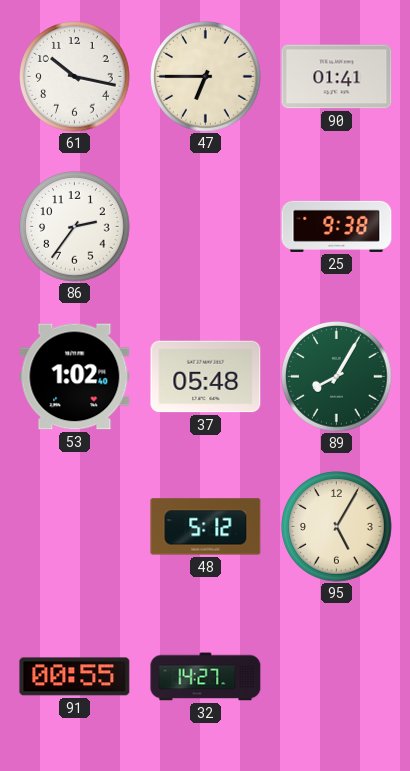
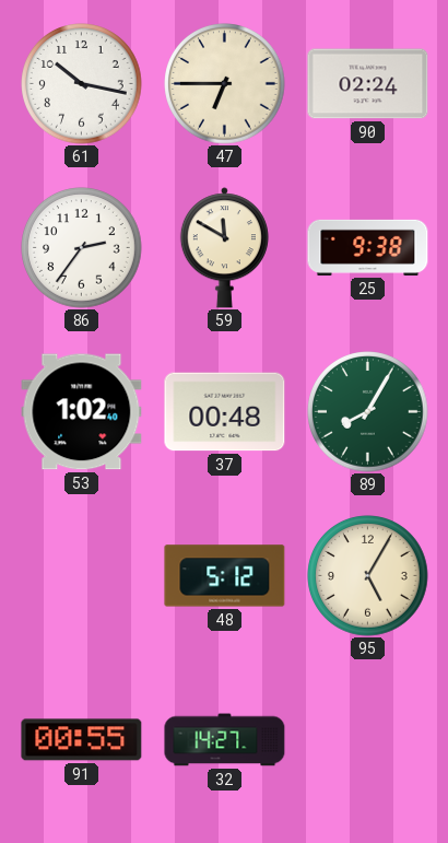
90: 01:41 -> 02:24
59: none -> 11:50
37: 05:48 -> 00:48
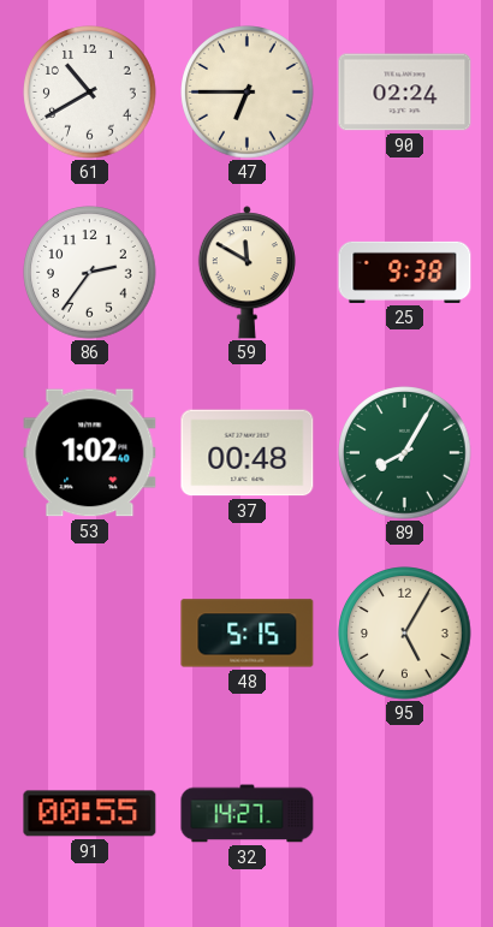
61: 10:17 -> 10:40
48: 5:12 -> 5:15
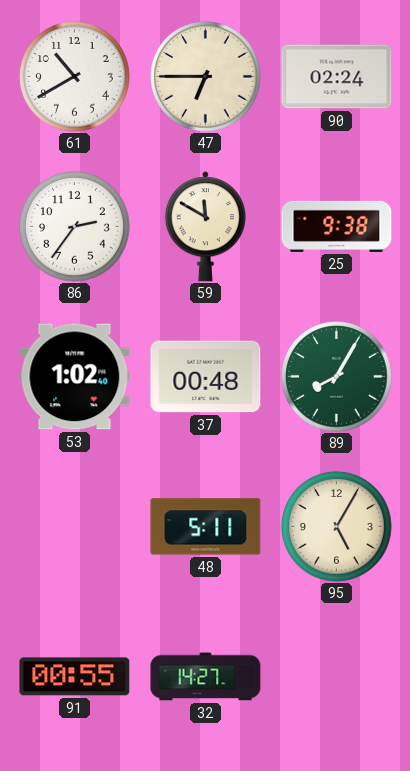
48: 5:15 -> 5:11
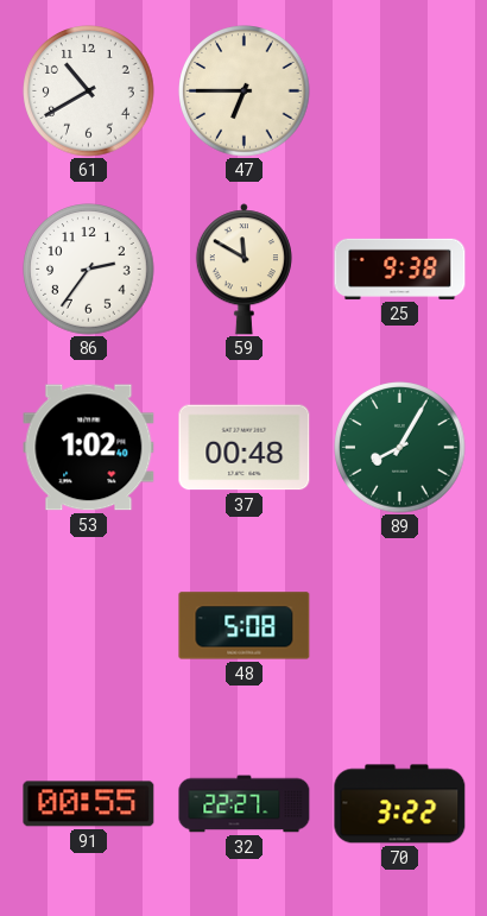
90: 02:24 -> none
48: 5:11 -> 5:08
95: 5:05 -> none
32: 14:27 -> 22:27
70: none -> 3:22
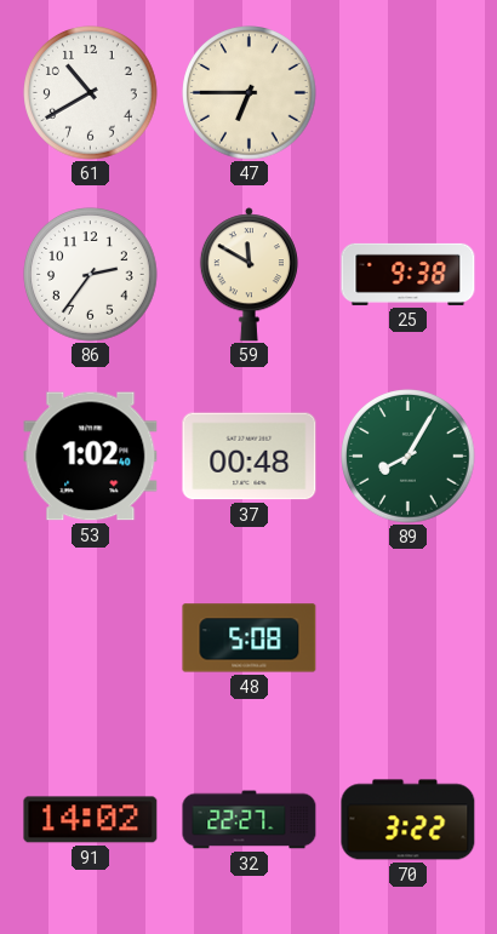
91: 00:55 -> 14:02
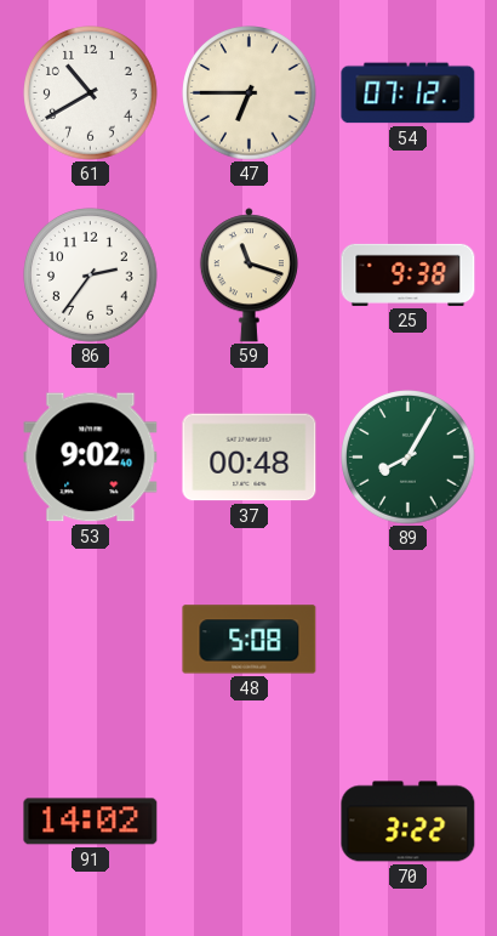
54: none -> 07:12
59: 11:50 -> 11:18
53: 1:02 -> 9:02
32: 22:27 -> none
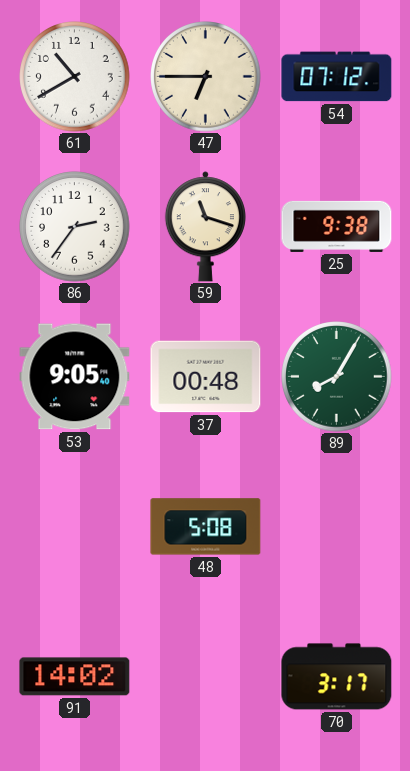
53: 9:02 -> 9:05
70: 3:22 -> 3:17
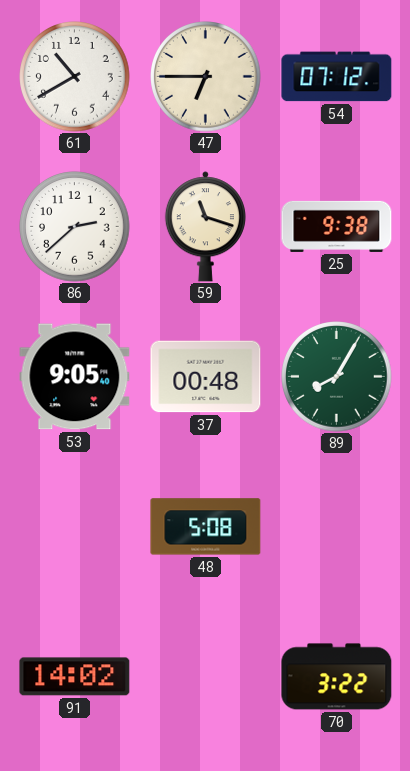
86: 2:36 -> 2:38
70: 3:17 -> 3:22
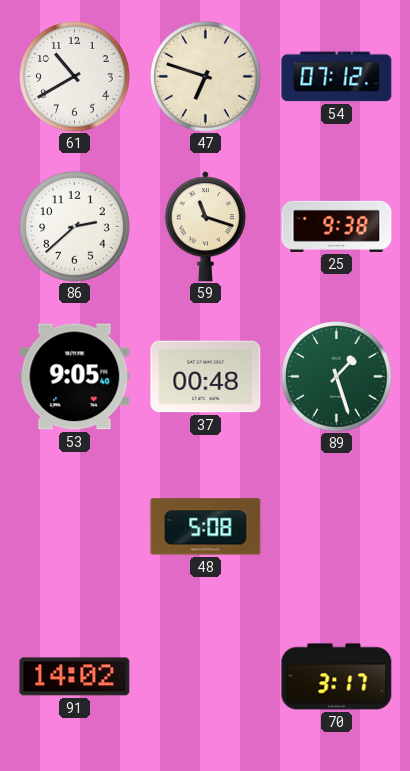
47: 6:45 -> 6:48
89: 8:05 -> 1:27
70: 3:22 -> 3:17
